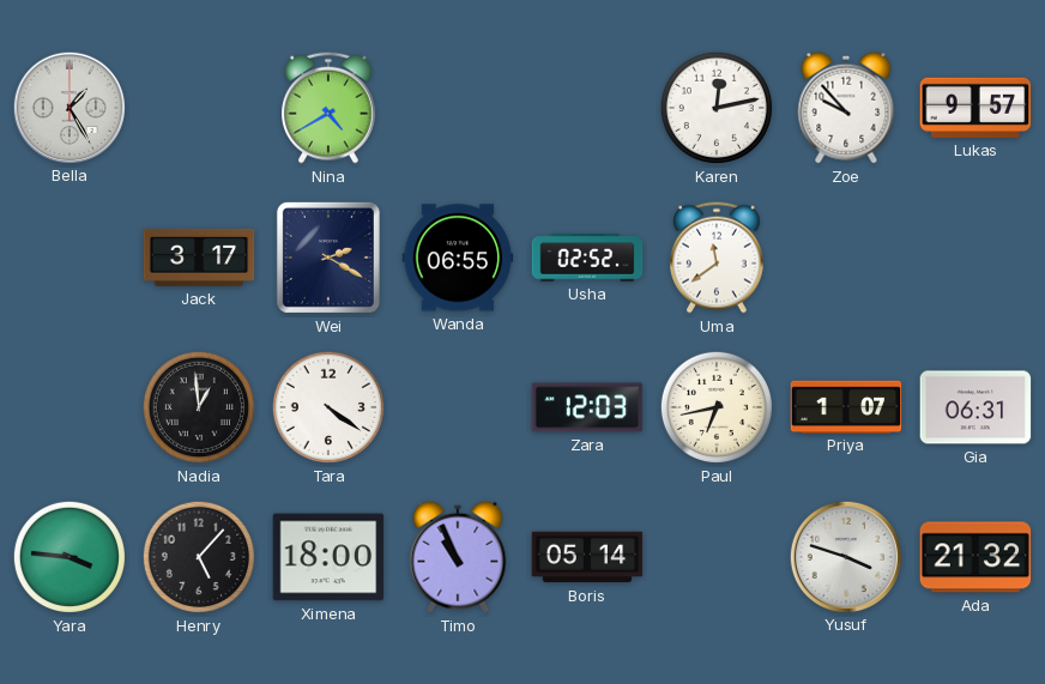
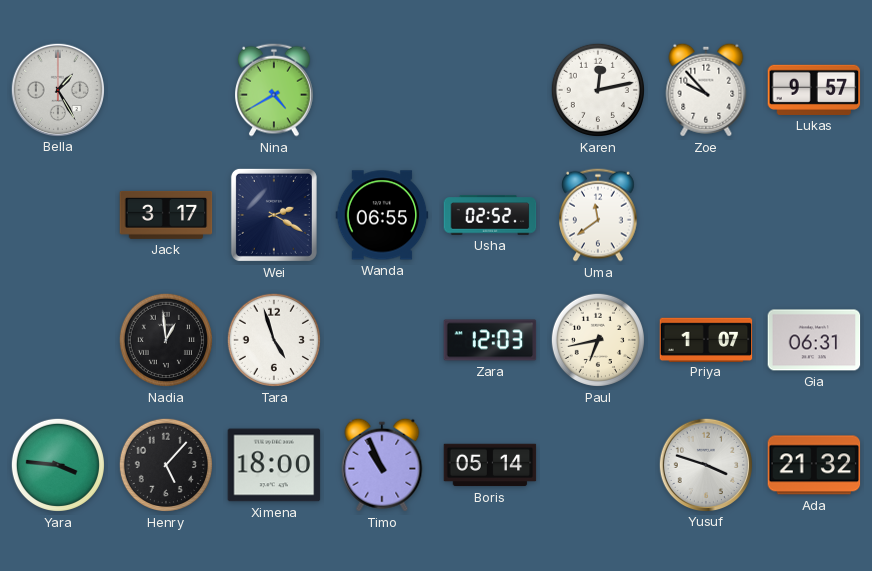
Tara: 4:21 -> 4:57
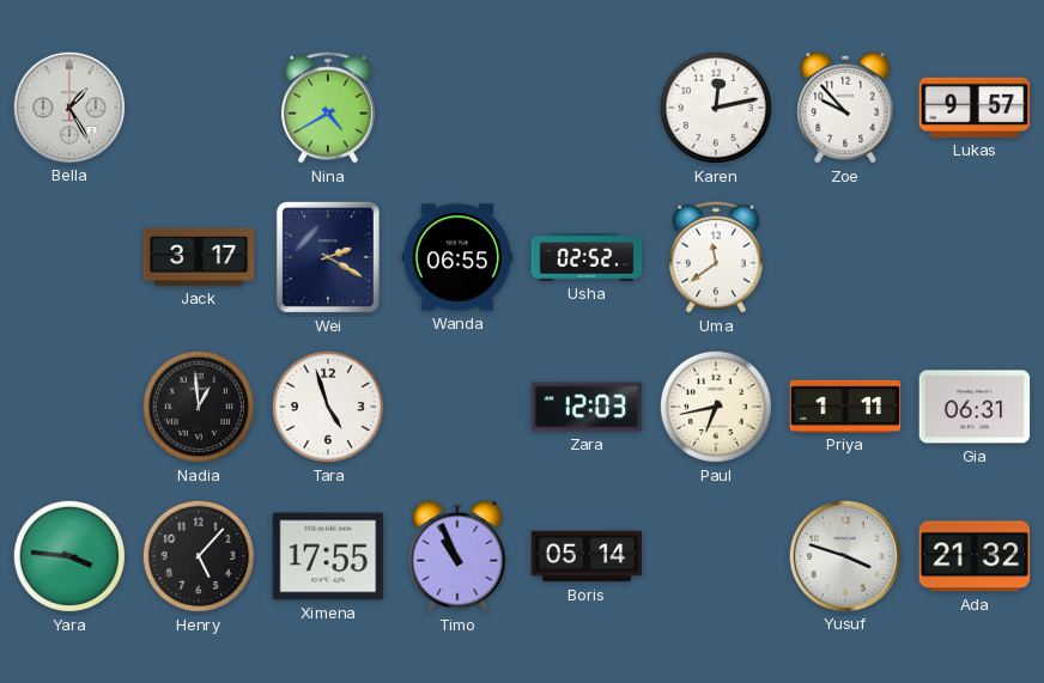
Priya: 1:07 -> 1:11
Ximena: 18:00 -> 17:55
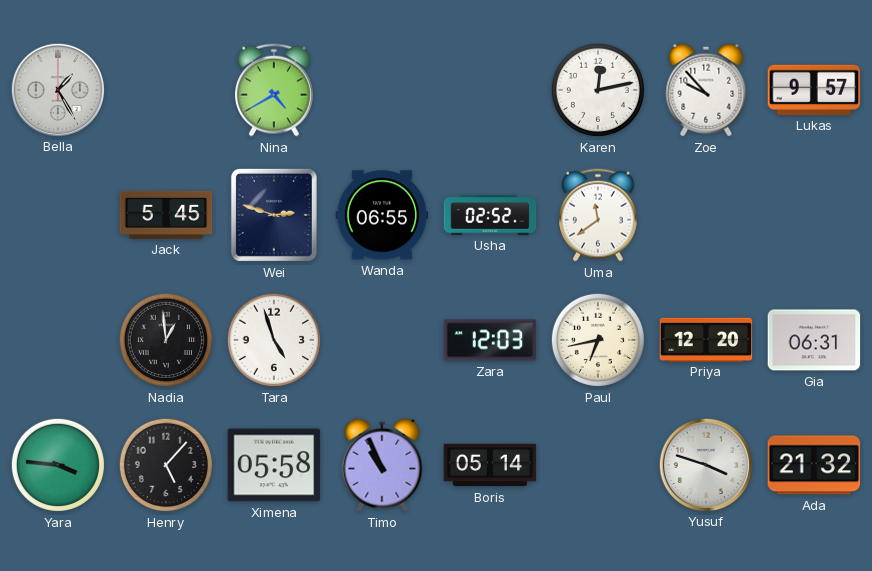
Jack: 3:17 -> 5:45
Wei: 2:20 -> 2:48
Priya: 1:11 -> 12:20
Ximena: 17:55 -> 05:58
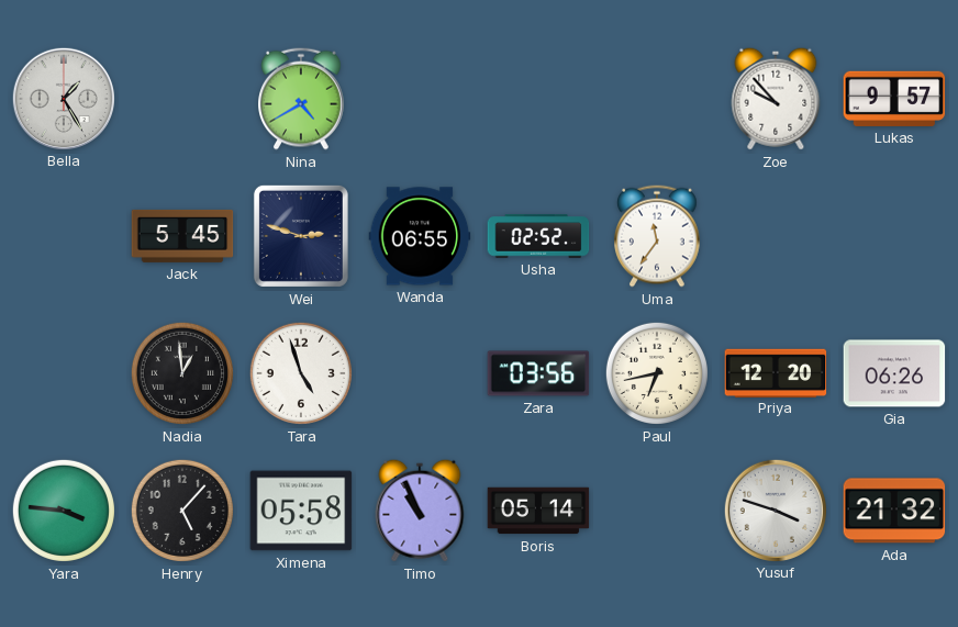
Karen: 12:13 -> none
Uma: 11:39 -> 11:36
Zara: 12:03 -> 03:56
Gia: 06:31 -> 06:26
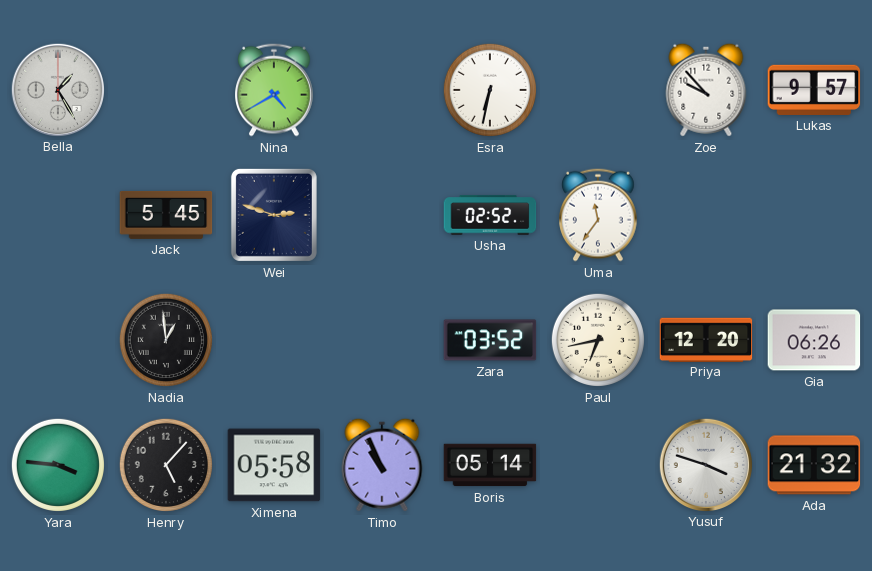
Esra: none -> 6:32
Wanda: 06:55 -> none
Tara: 4:57 -> none
Zara: 03:56 -> 03:52
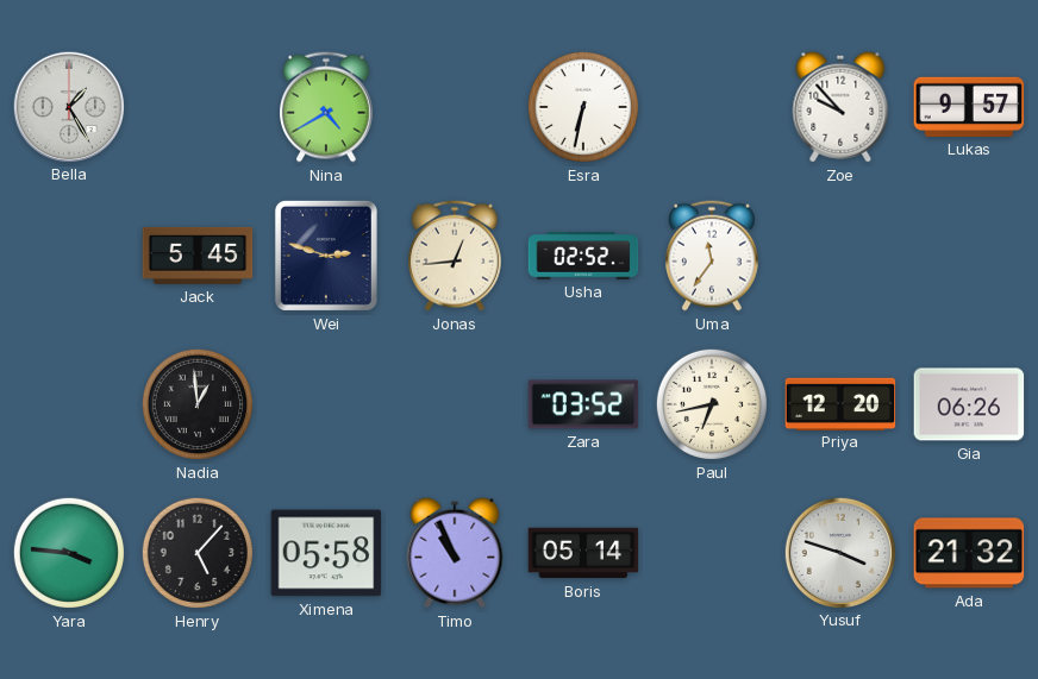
Jonas: none -> 12:44
